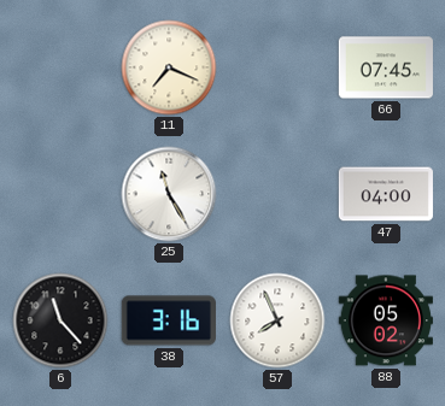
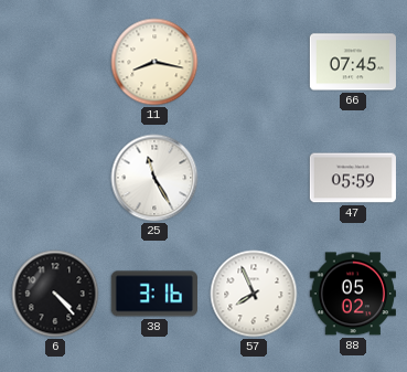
11: 7:19 -> 8:17
47: 04:00 -> 05:59
6: 11:23 -> 4:23
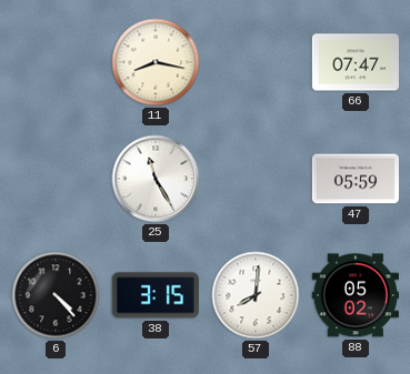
66: 07:45 -> 07:47
38: 3:16 -> 3:15
57: 7:56 -> 8:01
